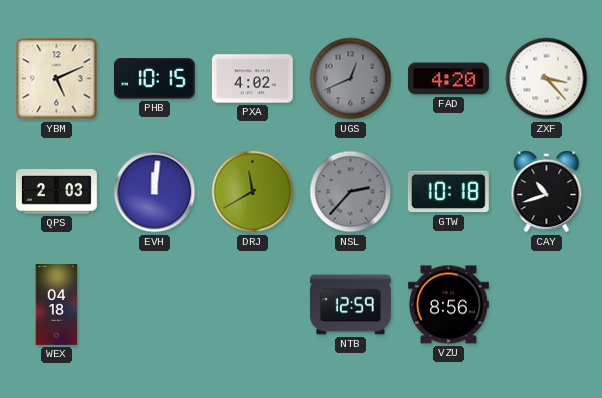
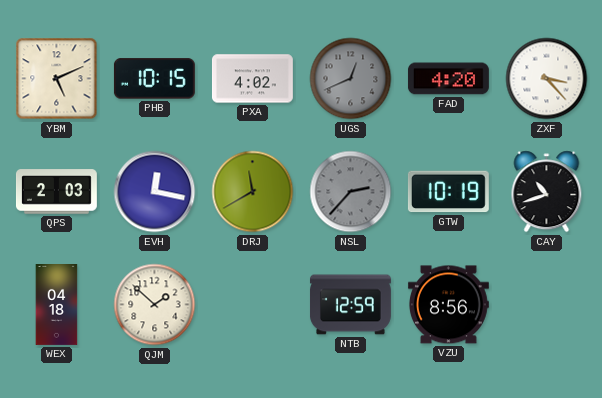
EVH: 12:01 -> 12:17
GTW: 10:18 -> 10:19
QJM: none -> 1:52
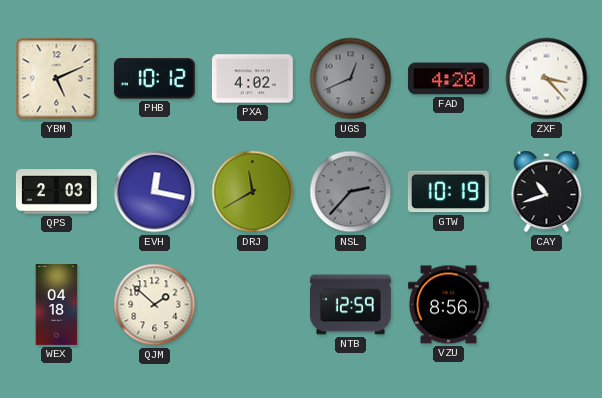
PHB: 10:15 -> 10:12
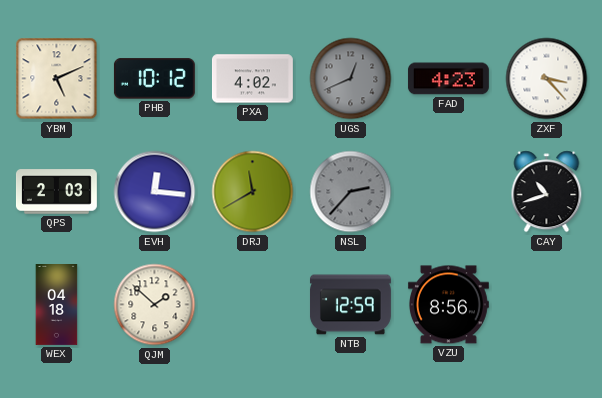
FAD: 4:20 -> 4:23
EVH: 12:17 -> 12:16
GTW: 10:19 -> none
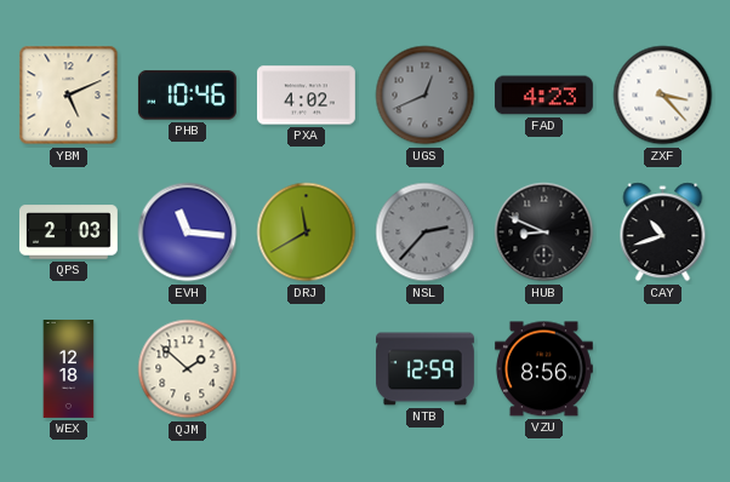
PHB: 10:12 -> 10:46
EVH: 12:16 -> 11:16
HUB: none -> 8:49
WEX: 04:18 -> 12:18
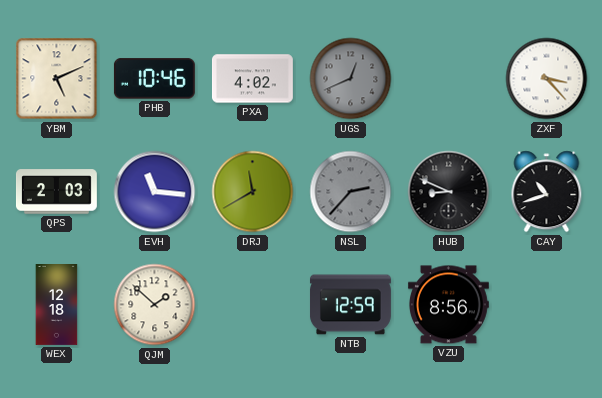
FAD: 4:23 -> none
